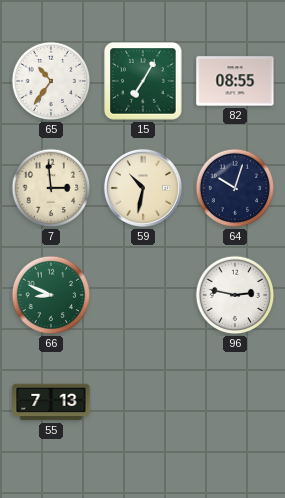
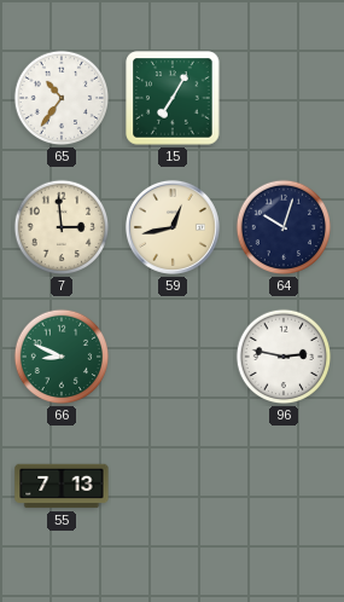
82: 08:55 -> none
59: 10:32 -> 12:43
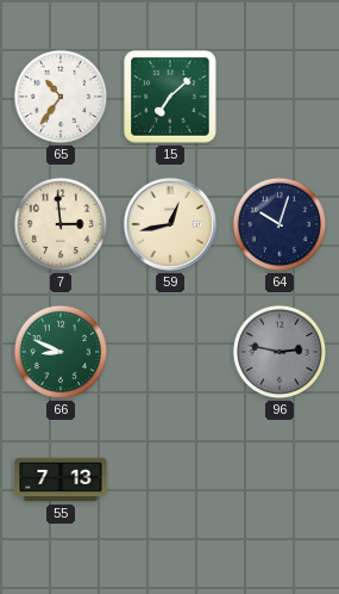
15: 7:05 -> 7:08
96 dial: white -> grey
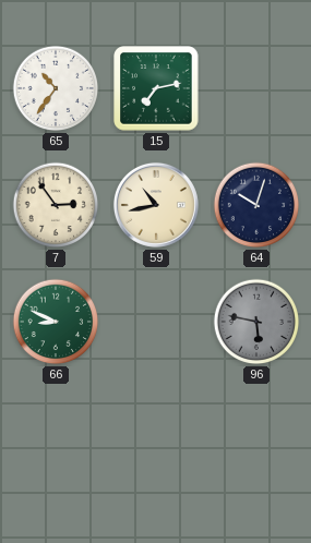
15: 7:08 -> 7:13
7: 2:59 -> 2:54
59: 12:43 -> 10:43
96: 2:47 -> 5:47
55: 7:13 -> none
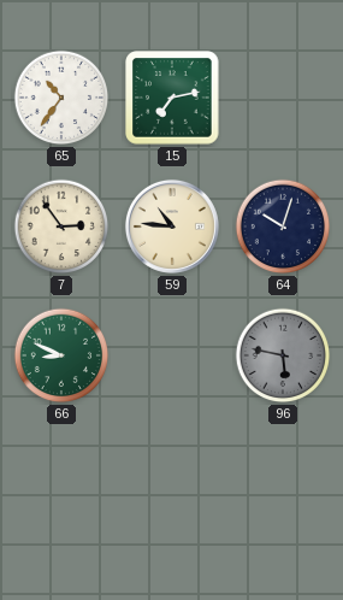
59: 10:43 -> 10:46
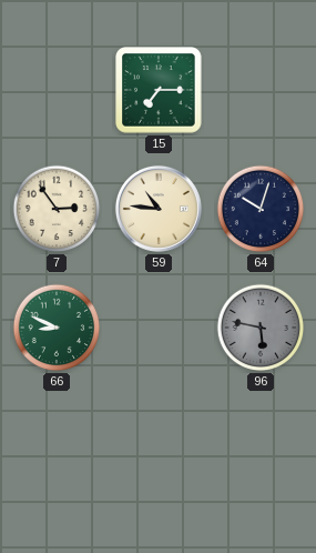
65: 10:36 -> none
15: 7:13 -> 7:15
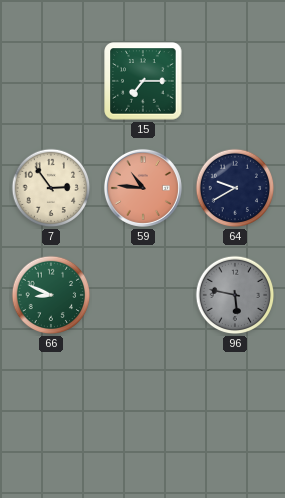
59 dial: cream -> salmon
64: 10:03 -> 9:40
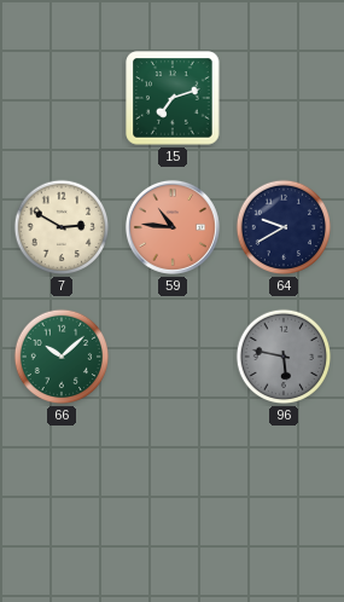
15: 7:15 -> 7:12
7: 2:54 -> 2:50
66: 8:49 -> 10:08
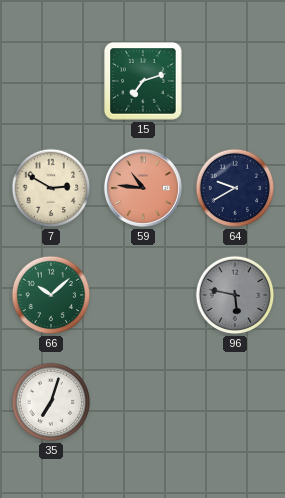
35: none -> 7:03
